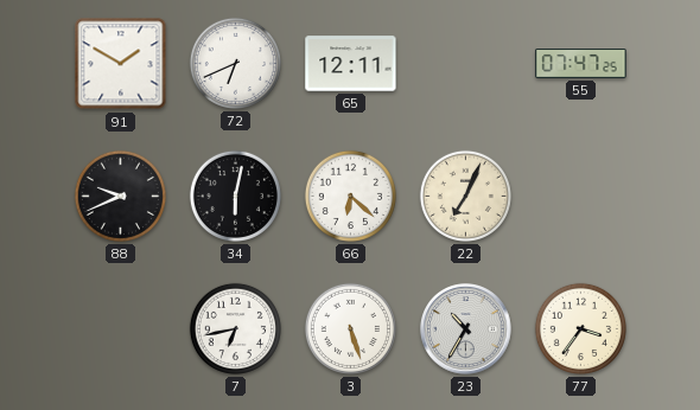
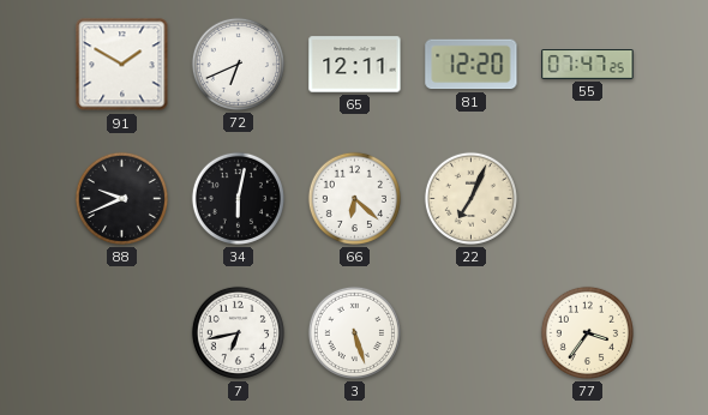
81: none -> 12:20
23: 10:35 -> none
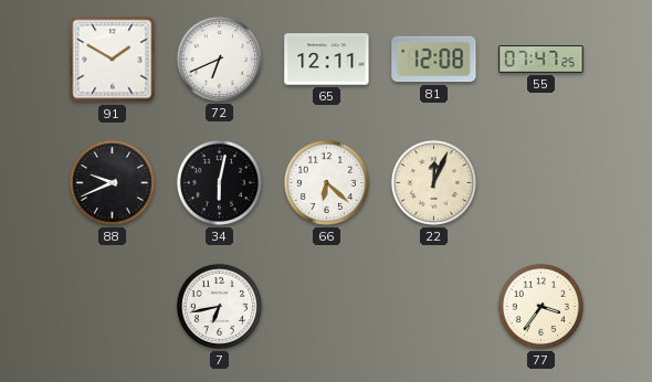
81: 12:20 -> 12:08
22: 7:04 -> 12:04
3: 5:27 -> none
